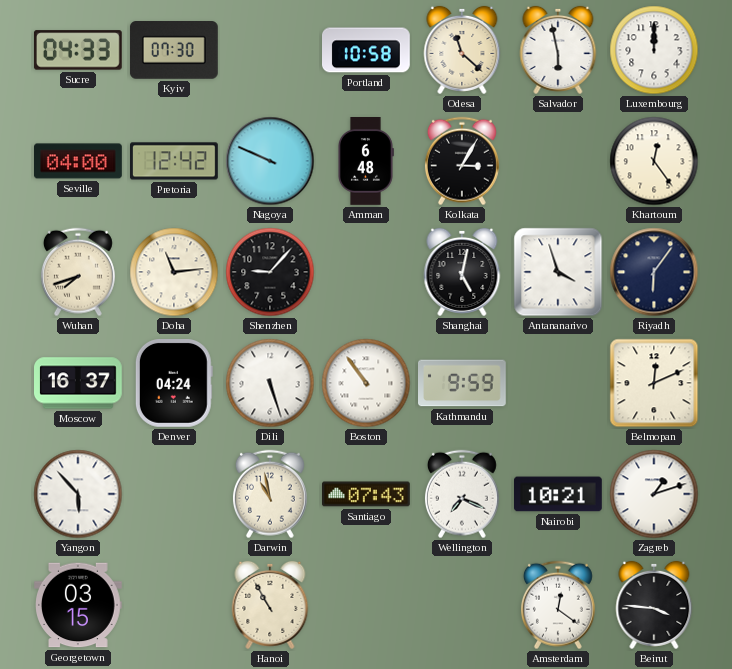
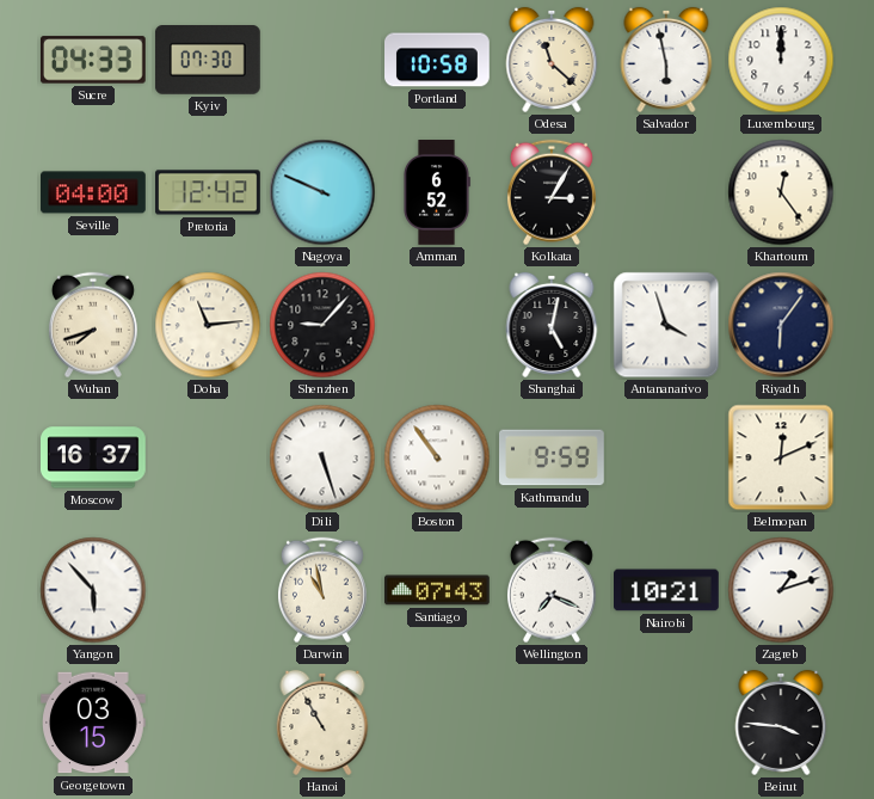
Amman: 6:48 -> 6:52
Denver: 04:24 -> none
Amsterdam: 12:21 -> none
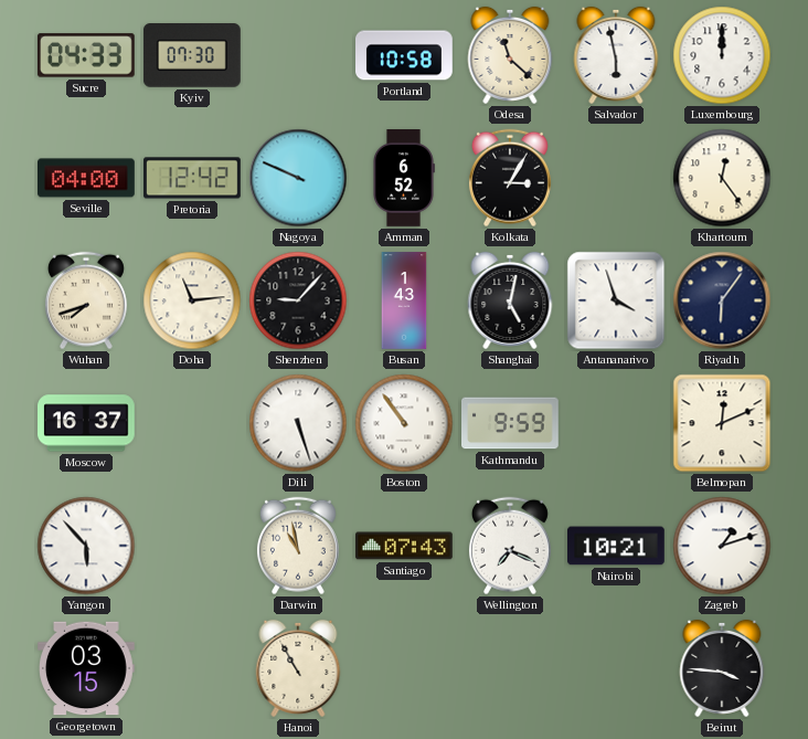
Busan: none -> 1:43
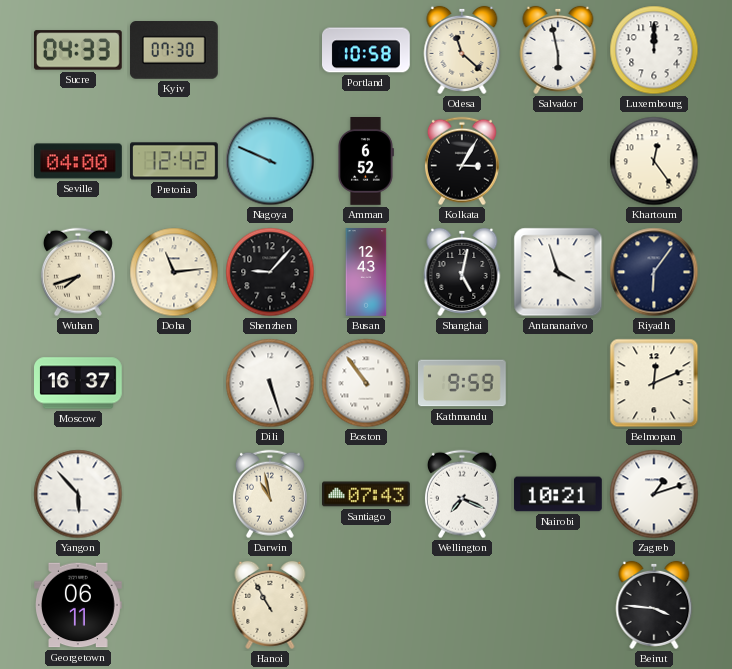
Busan: 1:43 -> 12:43
Georgetown: 03:15 -> 06:11
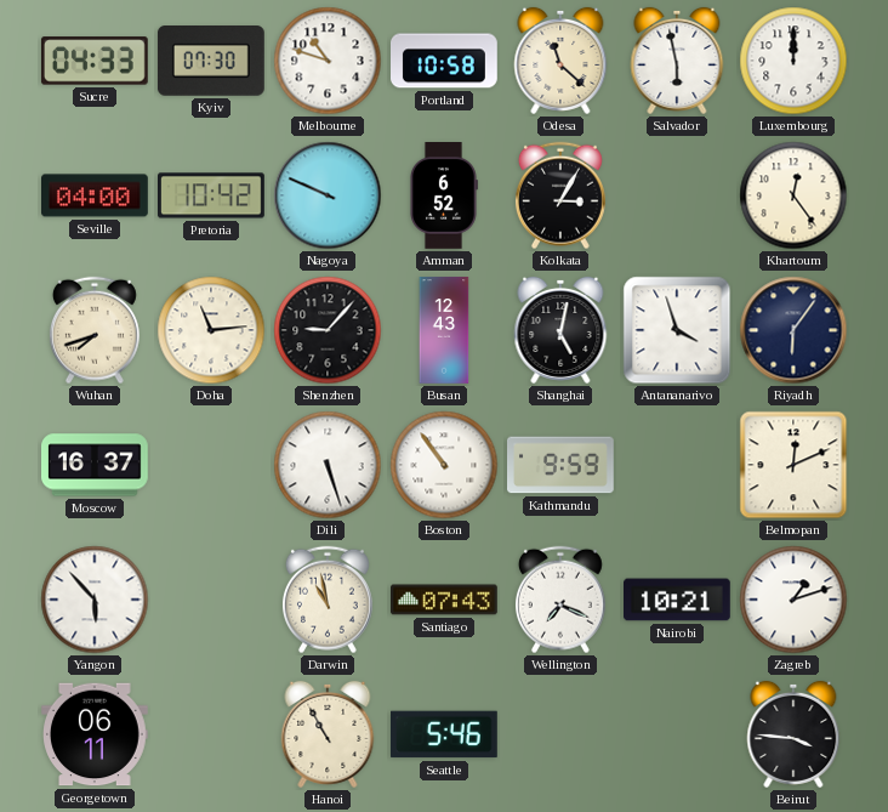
Melbourne: none -> 10:48
Pretoria: 12:42 -> 10:42
Seattle: none -> 5:46
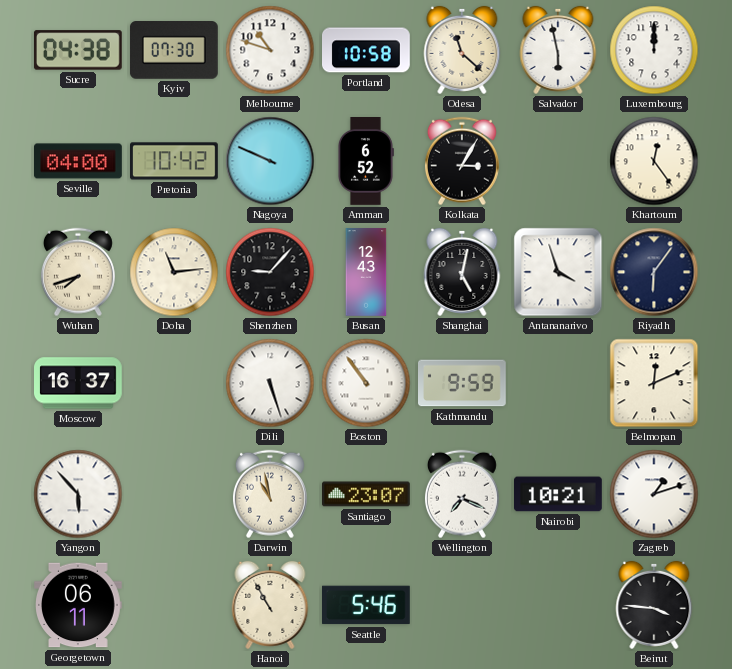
Sucre: 04:33 -> 04:38
Santiago: 07:43 -> 23:07
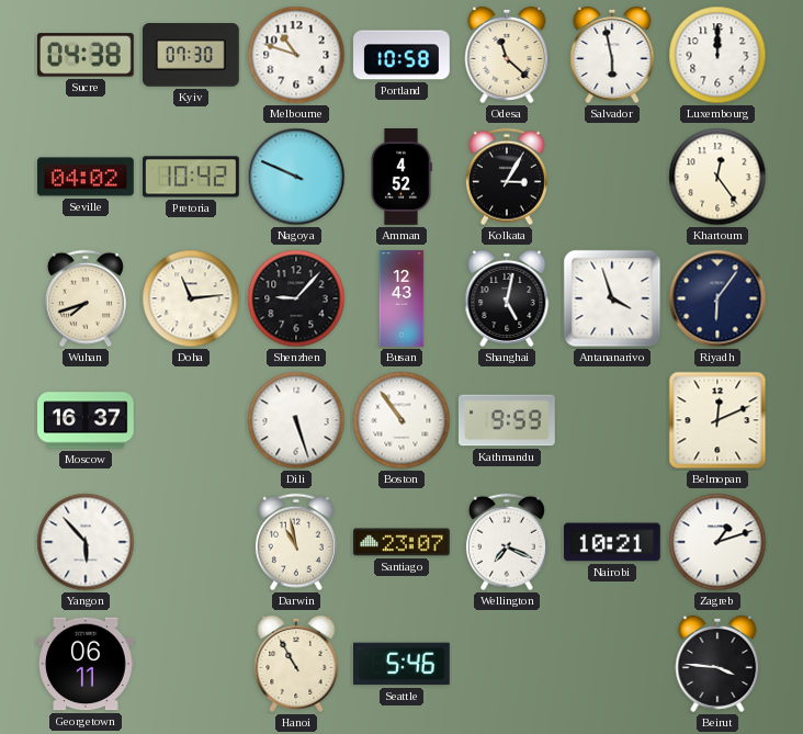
Seville: 04:00 -> 04:02
Amman: 6:52 -> 4:52
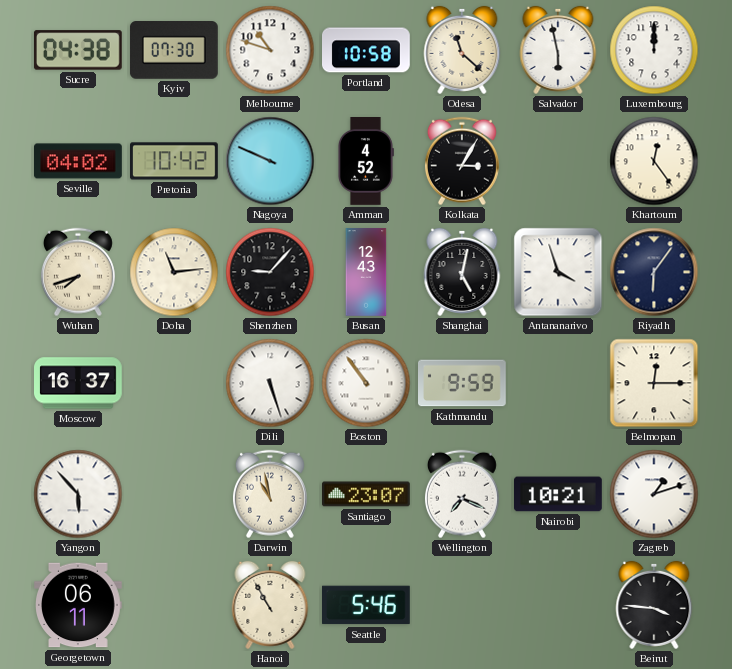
Belmopan: 12:11 -> 12:15
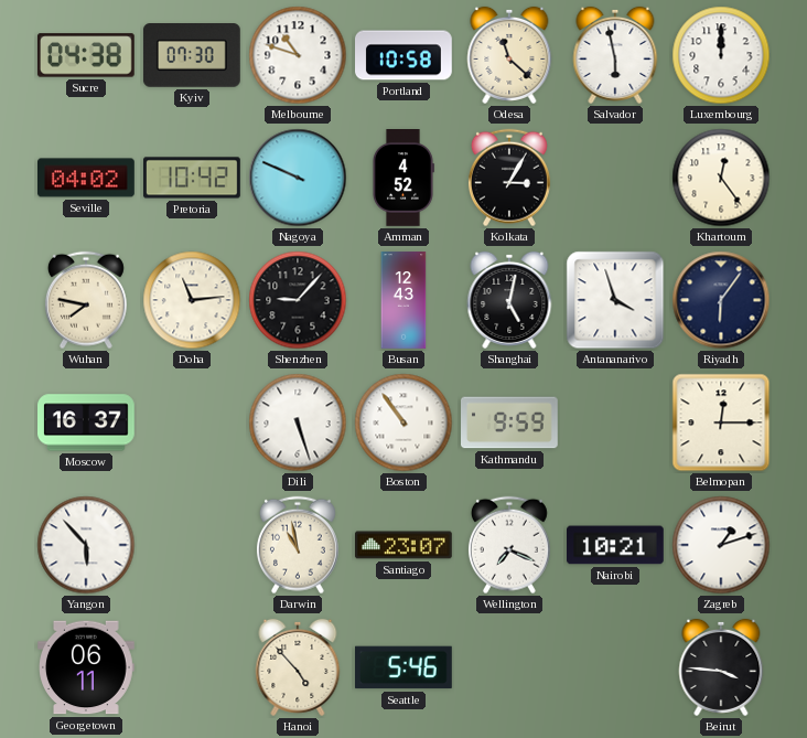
Wuhan: 7:42 -> 7:47
Hanoi: 10:55 -> 4:53
